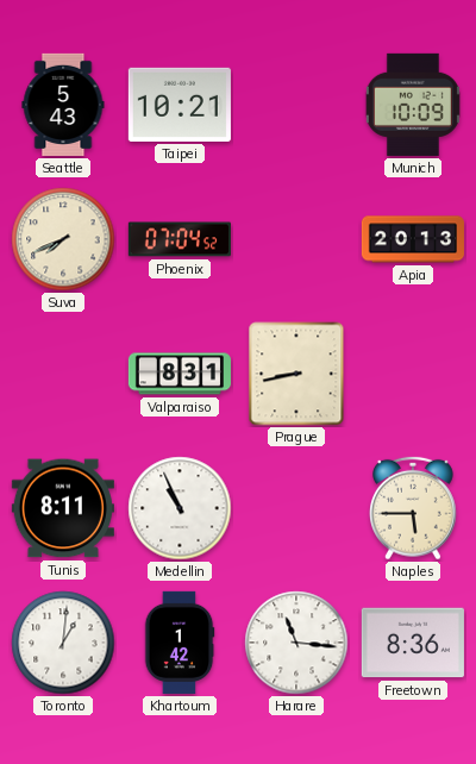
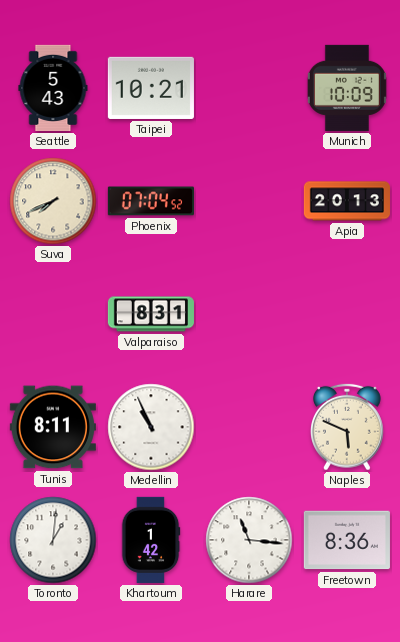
Prague: 8:43 -> none
Naples: 5:45 -> 5:49
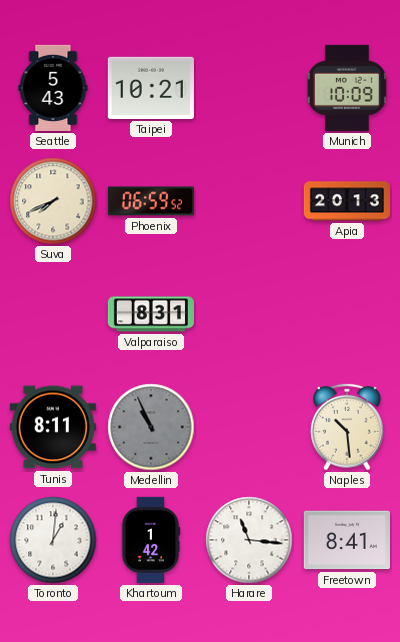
Phoenix: 07:04 -> 06:59
Medellin dial: white -> grey
Naples: 5:49 -> 10:29
Freetown: 8:36 -> 8:41
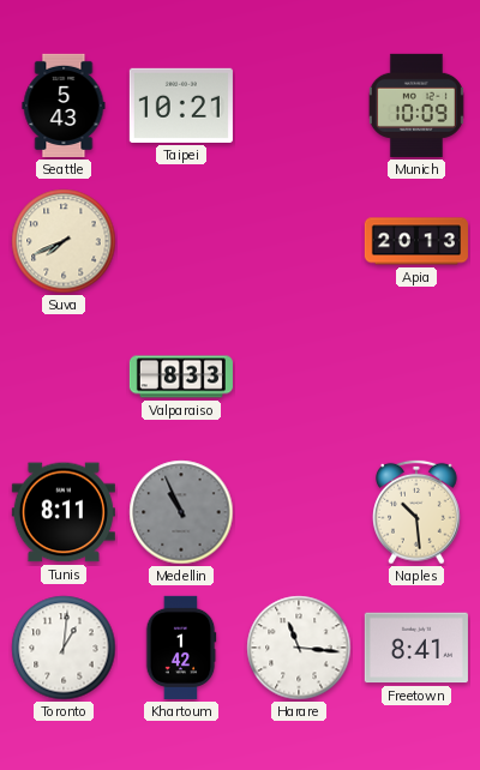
Phoenix: 06:59 -> none
Valparaiso: 8:31 -> 8:33
